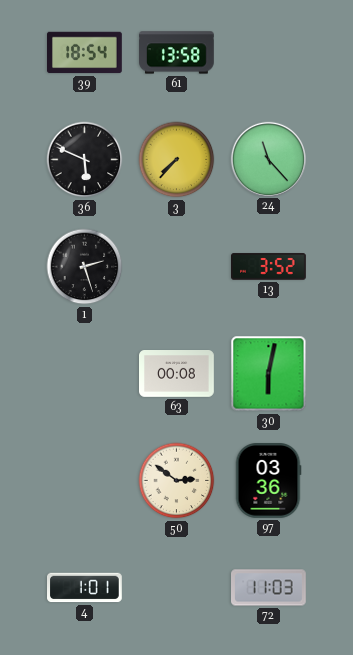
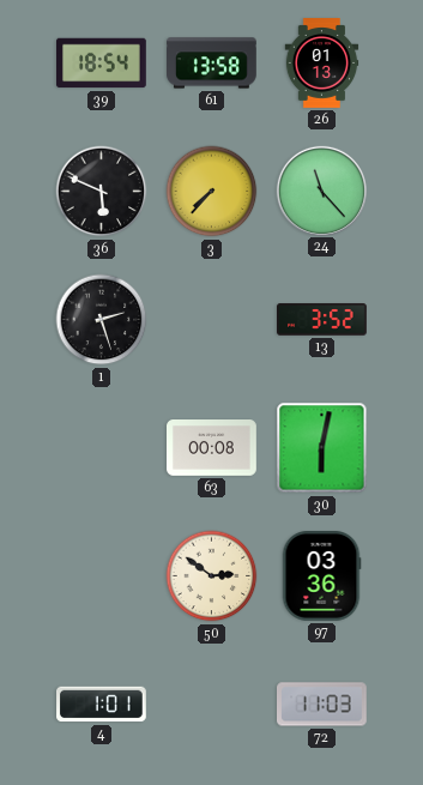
26: none -> 01:13
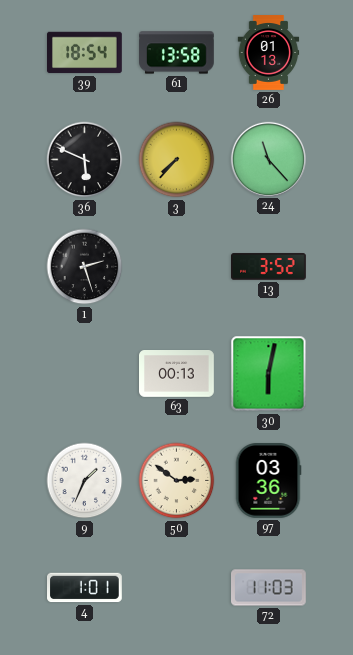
63: 00:08 -> 00:13
9: none -> 1:34
